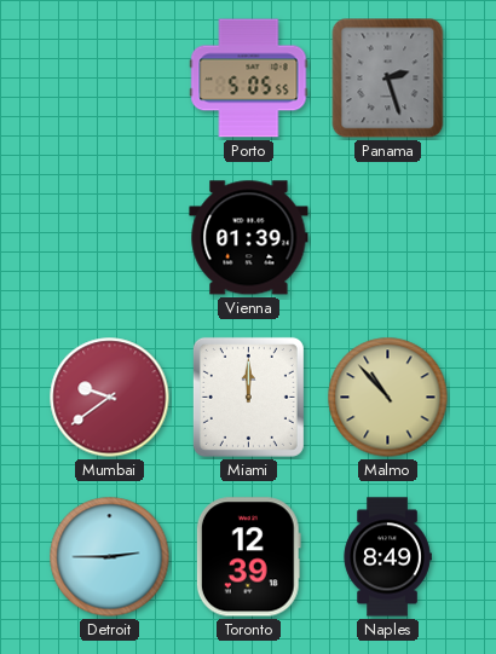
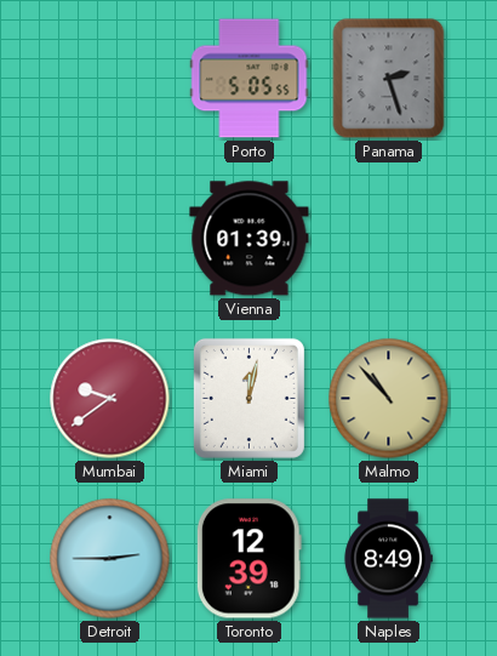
Miami: 12:00 -> 12:02
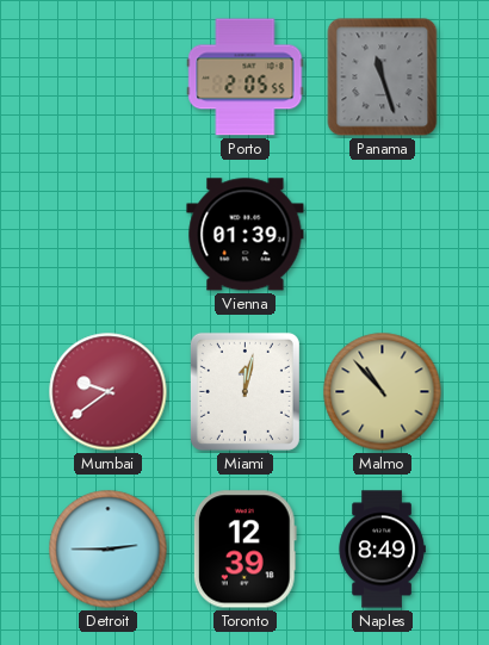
Porto: 5:05 -> 2:05
Panama: 2:27 -> 11:27
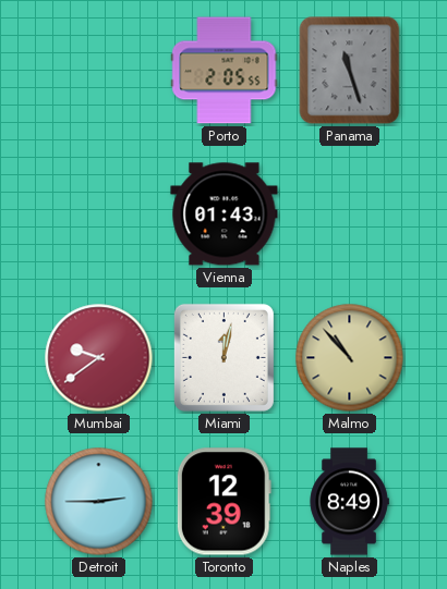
Vienna: 01:39 -> 01:43
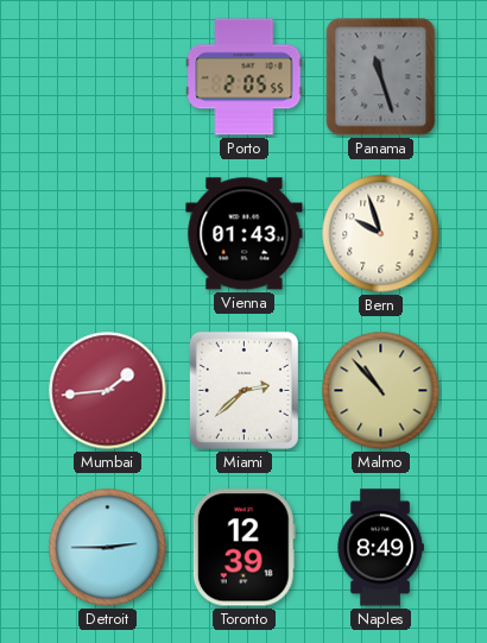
Bern: none -> 9:57
Mumbai: 9:39 -> 1:44
Miami: 12:02 -> 2:38
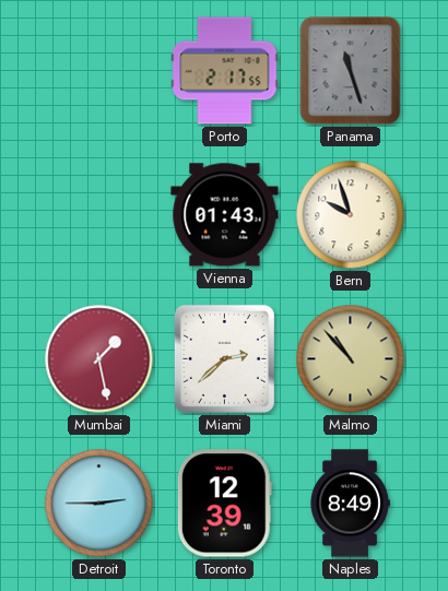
Porto: 2:05 -> 2:17
Mumbai: 1:44 -> 1:28
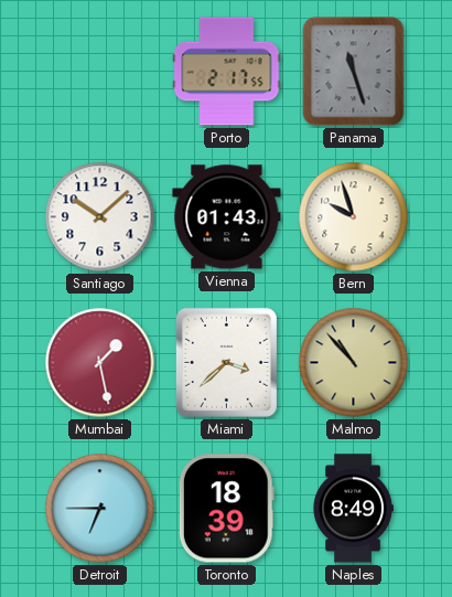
Santiago: none -> 10:08
Miami: 2:38 -> 3:38
Detroit: 2:45 -> 6:45
Toronto: 12:39 -> 18:39
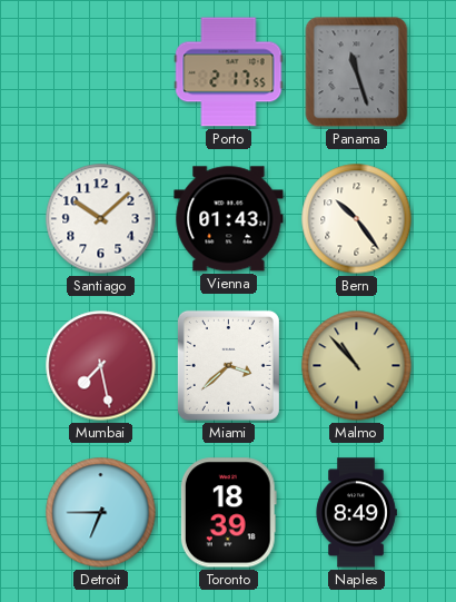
Bern: 9:57 -> 10:24
Mumbai: 1:28 -> 7:28
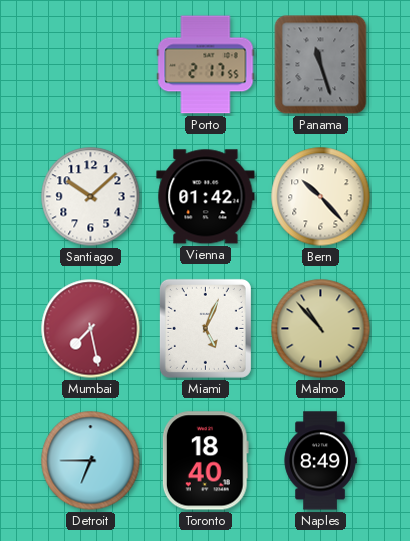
Vienna: 01:43 -> 01:42
Bern: 10:24 -> 10:23
Miami: 3:38 -> 5:04
Toronto: 18:39 -> 18:40
